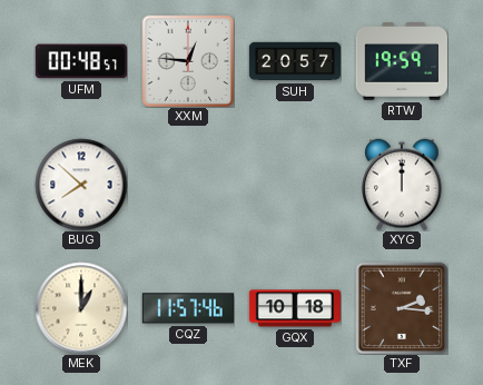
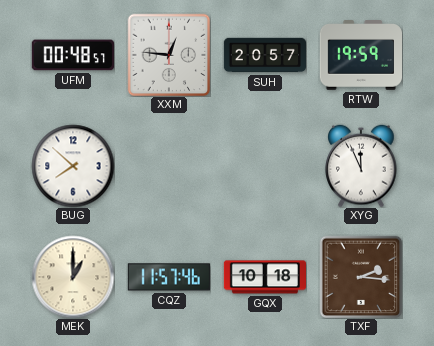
XYG: 12:00 -> 11:56
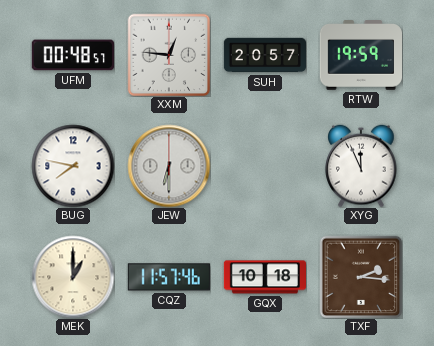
BUG: 7:52 -> 7:47
JEW: none -> 6:30
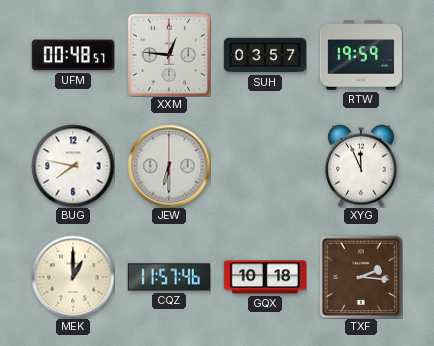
SUH: 20:57 -> 03:57
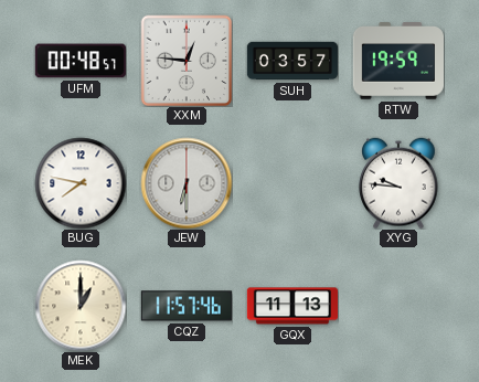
XYG: 11:56 -> 9:46
GQX: 10:18 -> 11:13
TXF: 2:16 -> none
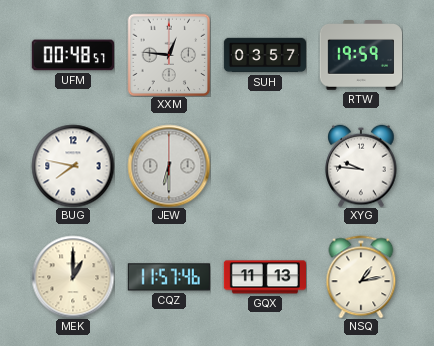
NSQ: none -> 1:13
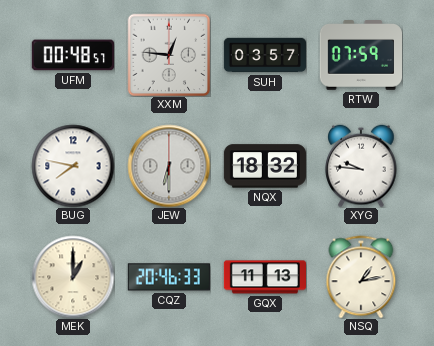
RTW: 19:59 -> 07:59
NQX: none -> 18:32
CQZ: 11:57 -> 20:46
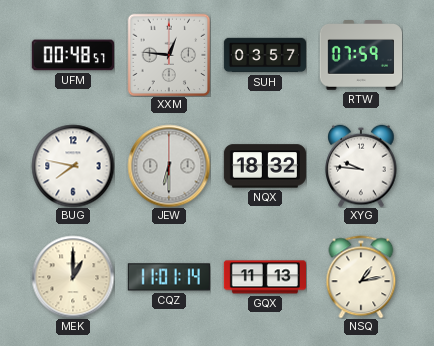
CQZ: 20:46 -> 11:01
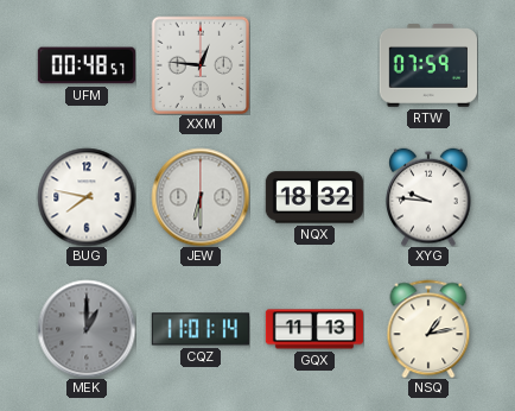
SUH: 03:57 -> none
MEK dial: cream -> grey
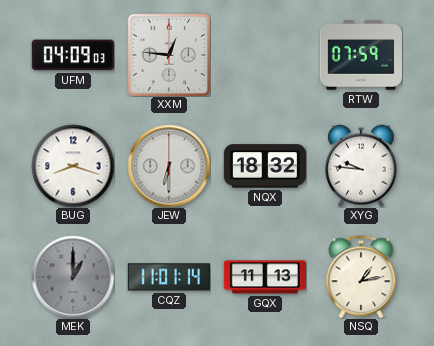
UFM: 00:48 -> 04:09
BUG: 7:47 -> 8:18
